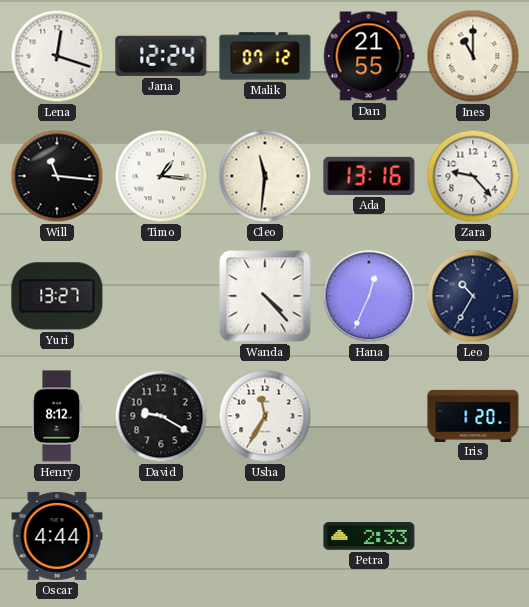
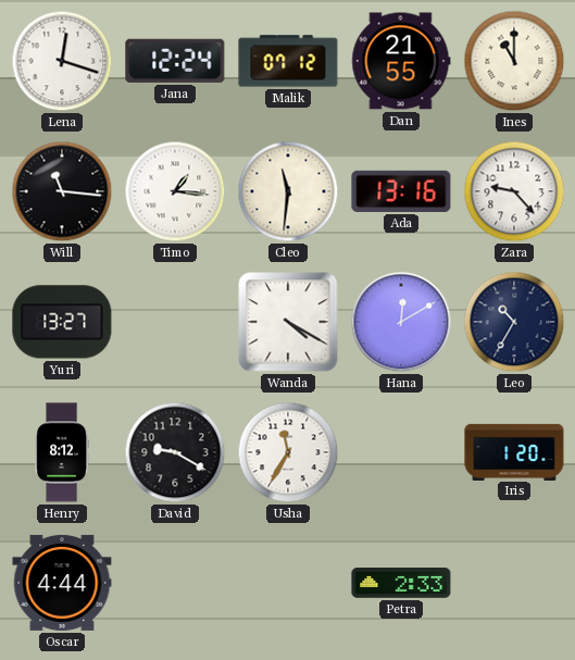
Wanda: 4:23 -> 4:20
Hana: 12:34 -> 12:10
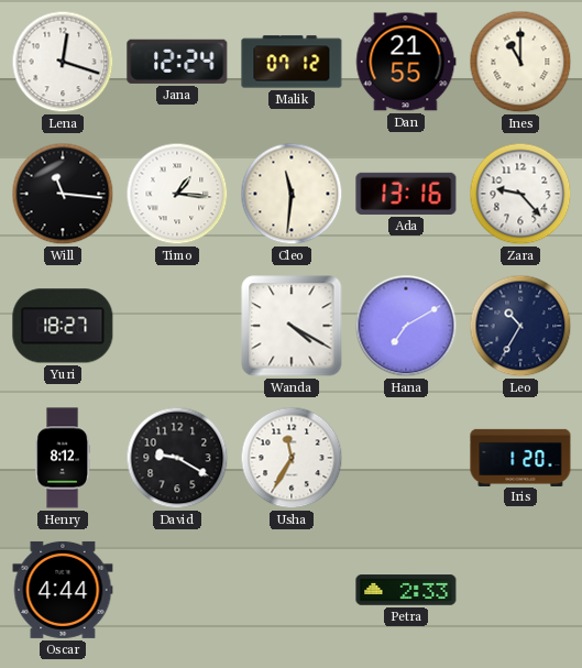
Yuri: 13:27 -> 18:27
Hana: 12:10 -> 7:10
